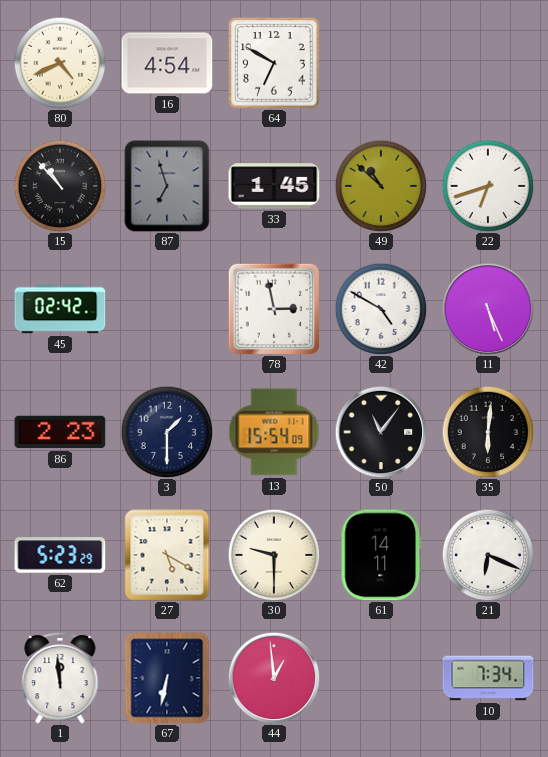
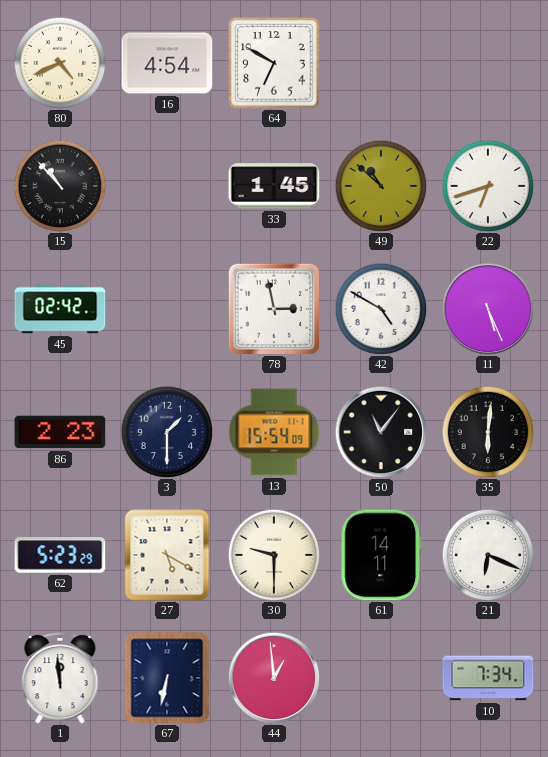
87: 6:57 -> none
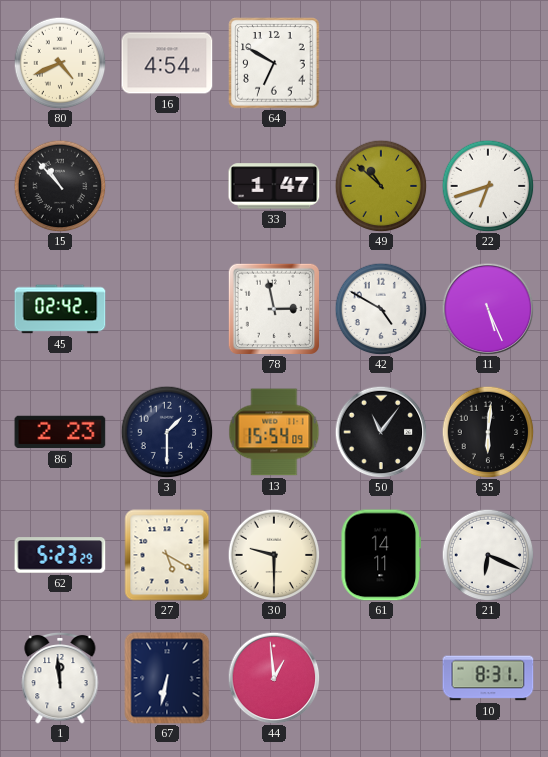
33: 1:45 -> 1:47
10: 7:34 -> 8:31
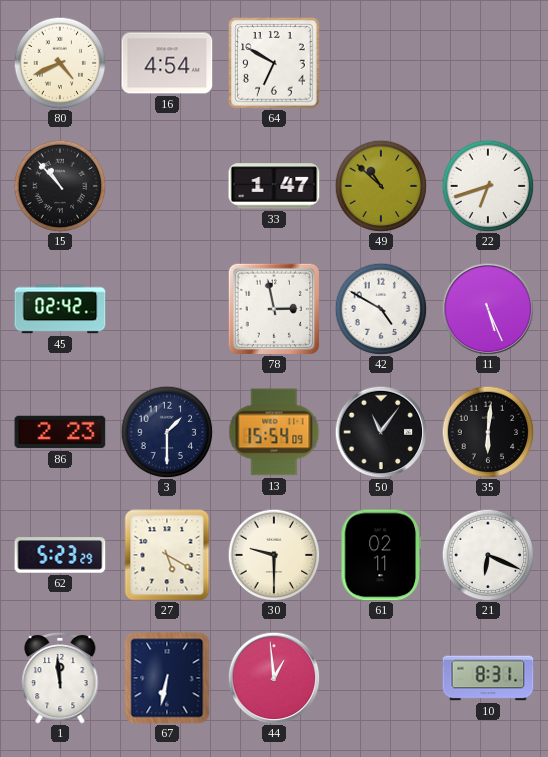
61: 14:11 -> 02:11
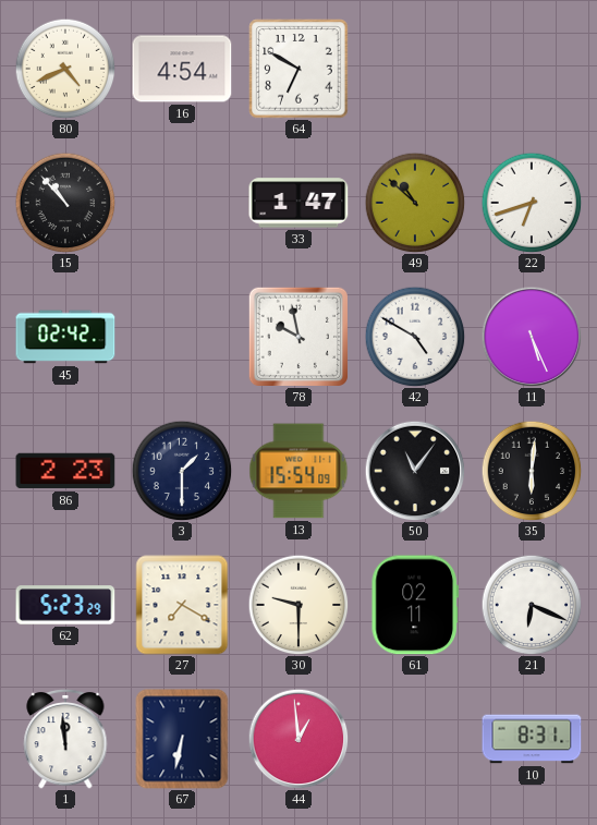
78: 2:58 -> 9:58
27: 5:20 -> 7:20
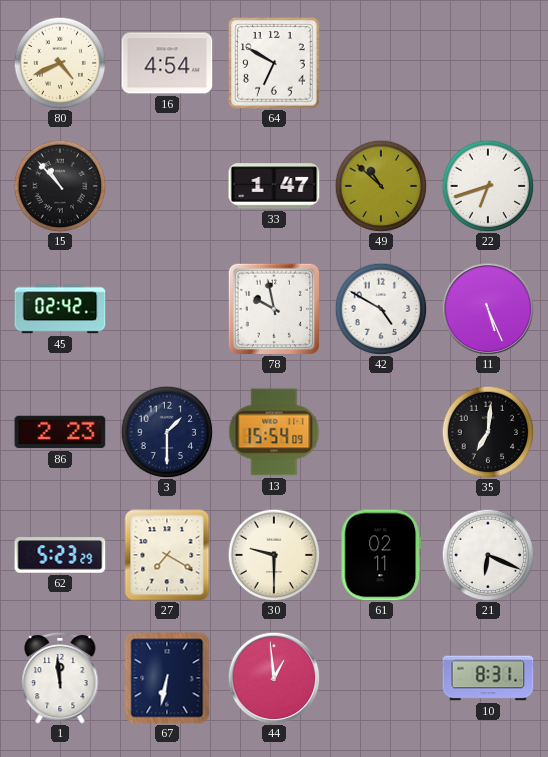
50: 11:06 -> none
35: 6:01 -> 7:01
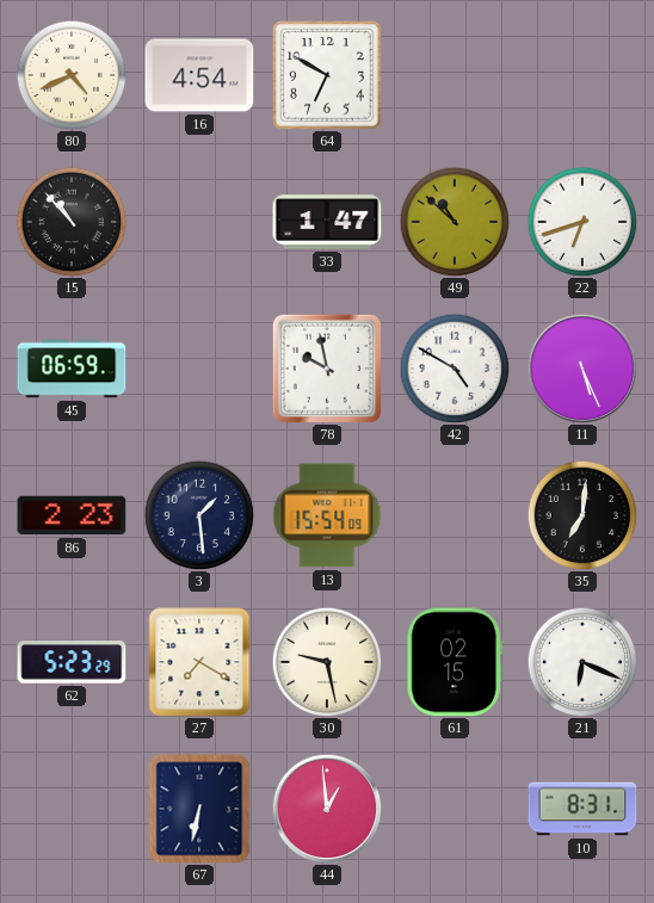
45: 02:42 -> 06:59
3: 1:30 -> 1:29
30: 9:30 -> 9:28
61: 02:11 -> 02:15
1: 11:59 -> none
